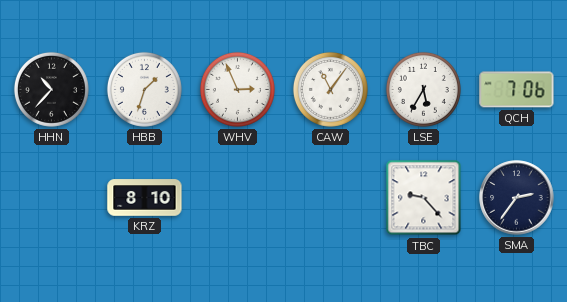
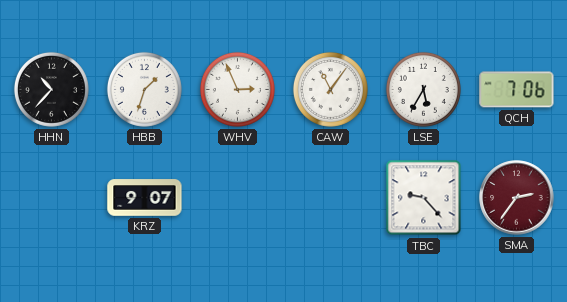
KRZ: 8:10 -> 9:07
SMA dial: navy -> burgundy
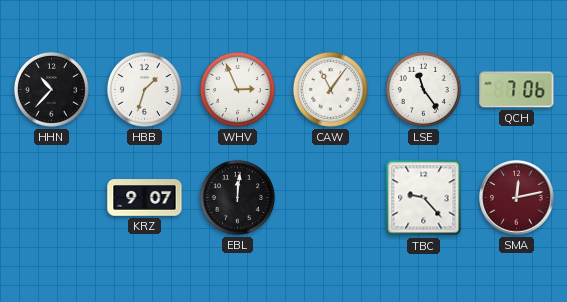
LSE: 5:35 -> 11:24
EBL: none -> 12:01
SMA: 2:36 -> 12:13
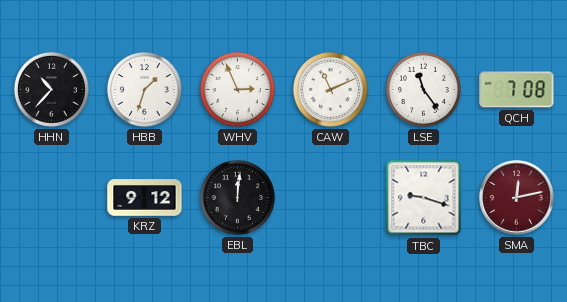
CAW: 11:06 -> 11:11
QCH: 7:06 -> 7:08
KRZ: 9:07 -> 9:12
TBC: 9:23 -> 9:18
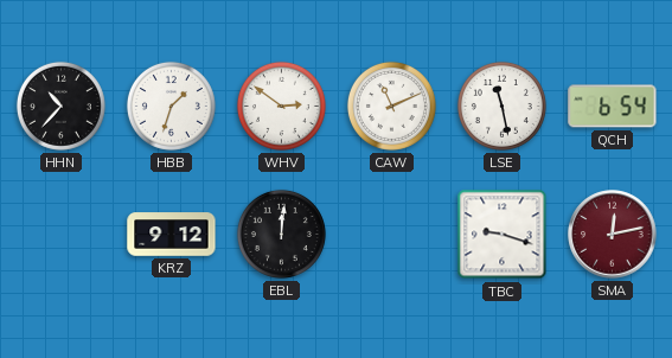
WHV: 2:56 -> 2:51
LSE: 11:24 -> 11:28
QCH: 7:08 -> 6:54
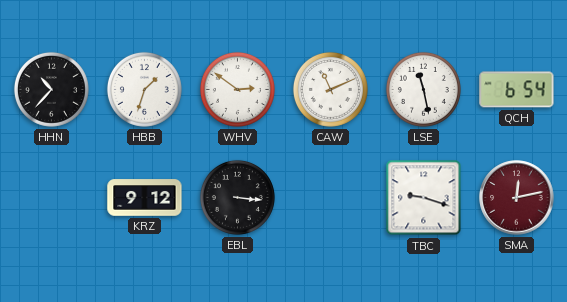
EBL: 12:01 -> 3:16
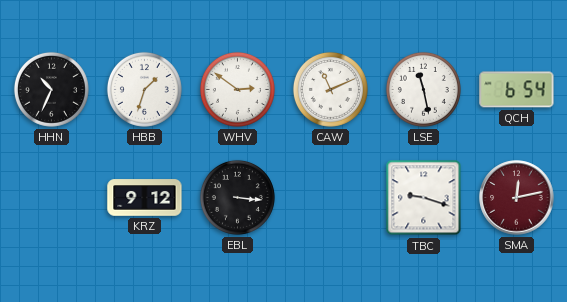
HHN: 10:37 -> 10:34
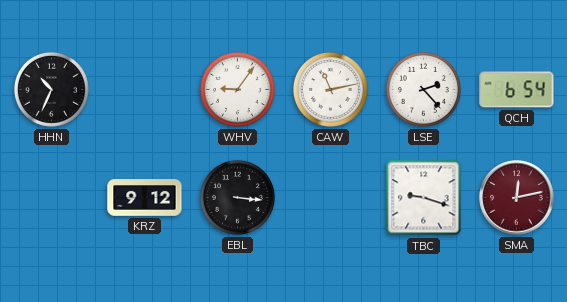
HBB: 1:33 -> none
WHV: 2:51 -> 9:06
CAW: 11:11 -> 11:13
LSE: 11:28 -> 2:23
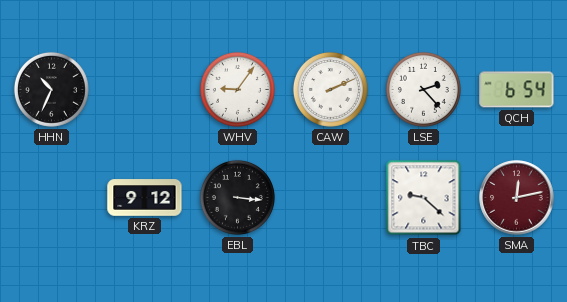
CAW: 11:13 -> 2:11
TBC: 9:18 -> 9:22
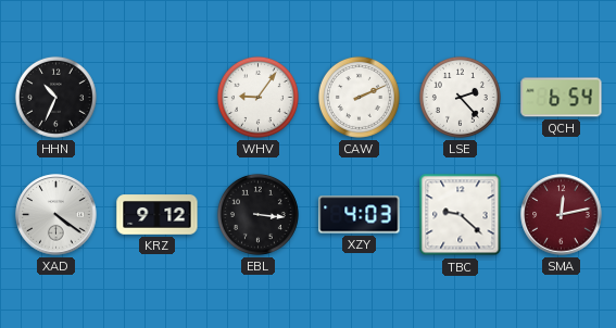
XAD: none -> 4:21
XZY: none -> 4:03
